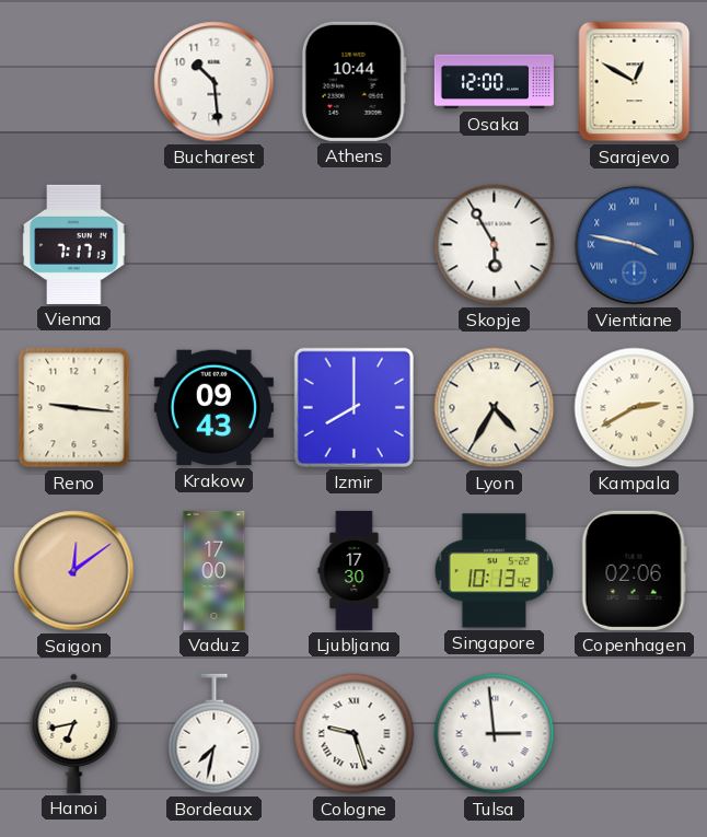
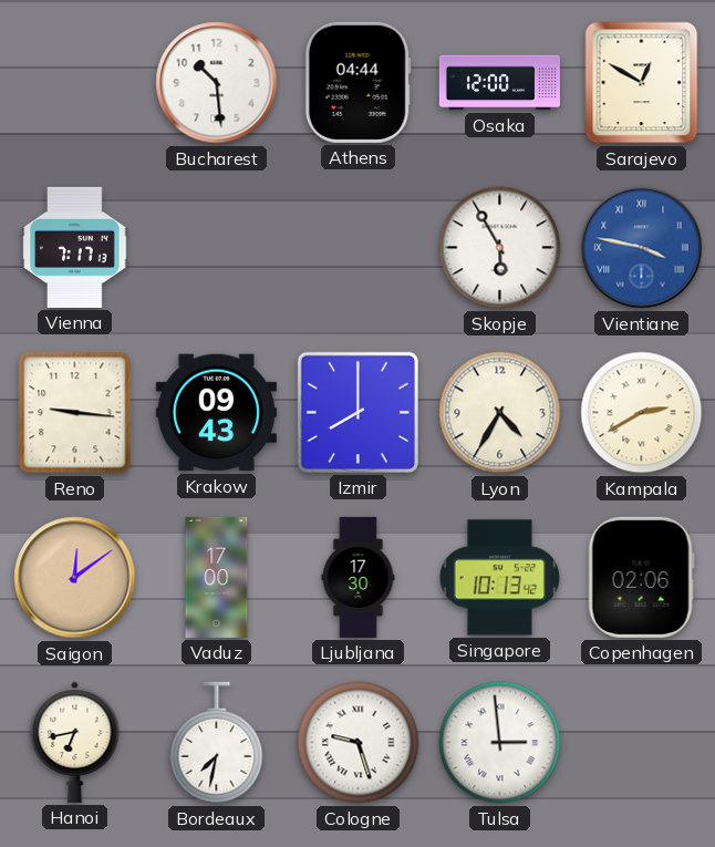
Athens: 10:44 -> 04:44
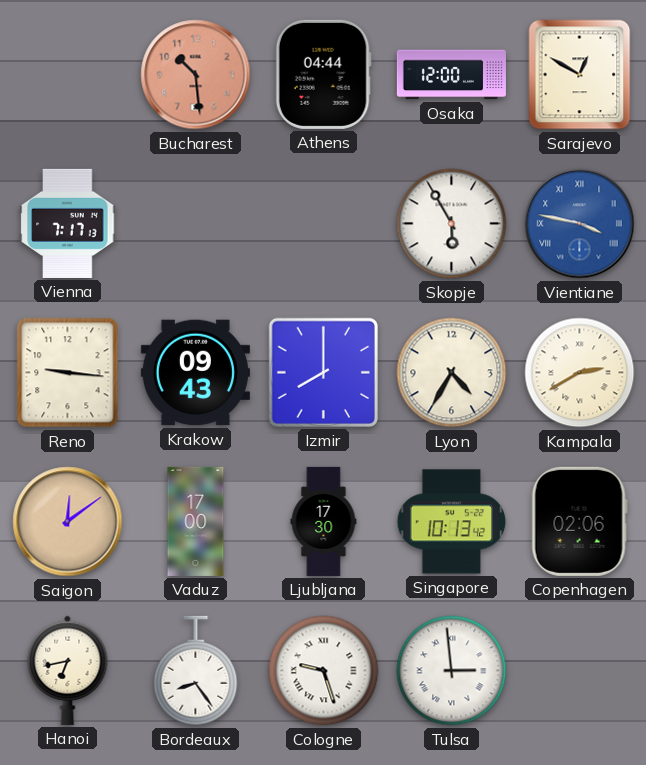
Bucharest dial: white -> salmon
Bordeaux: 7:32 -> 8:24
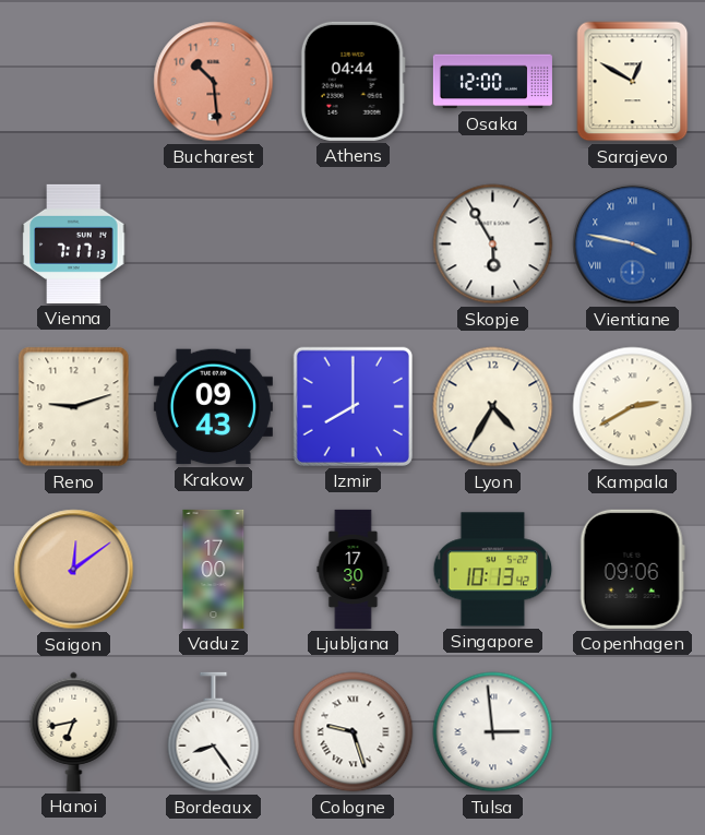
Reno: 9:16 -> 9:12
Copenhagen: 02:06 -> 09:06
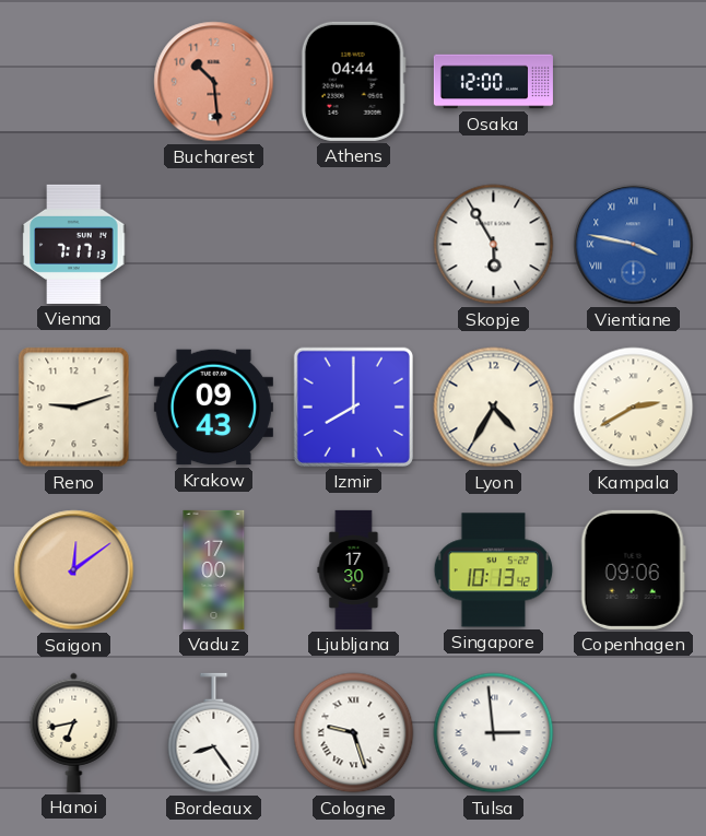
Sarajevo: 12:50 -> none
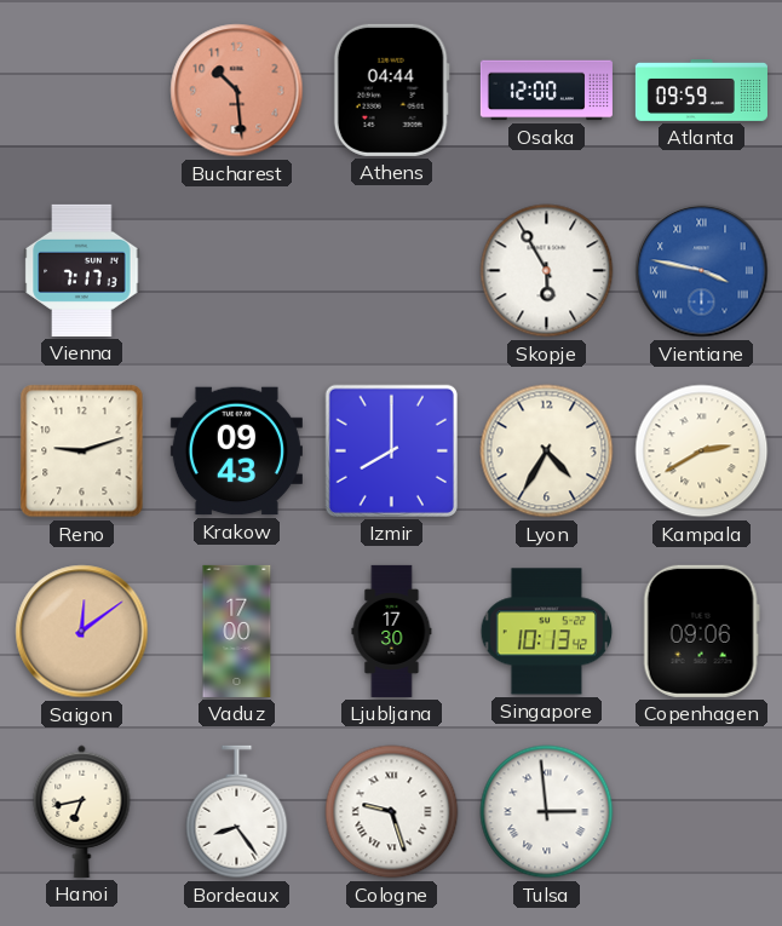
Atlanta: none -> 09:59
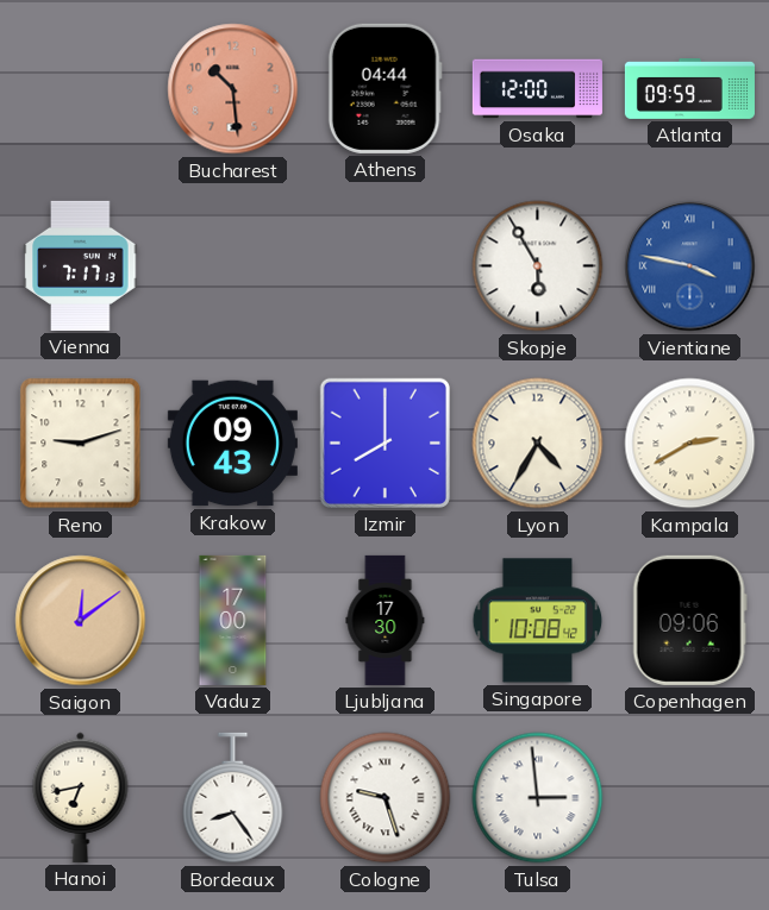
Singapore: 10:13 -> 10:08
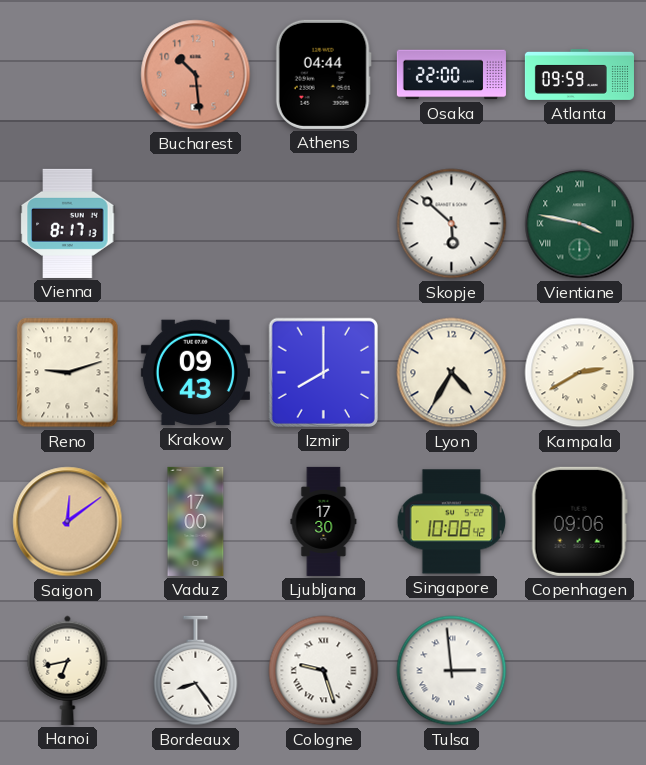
Osaka: 12:00 -> 22:00
Vienna: 7:17 -> 8:17
Skopje: 5:55 -> 5:52
Vientiane dial: blue -> green
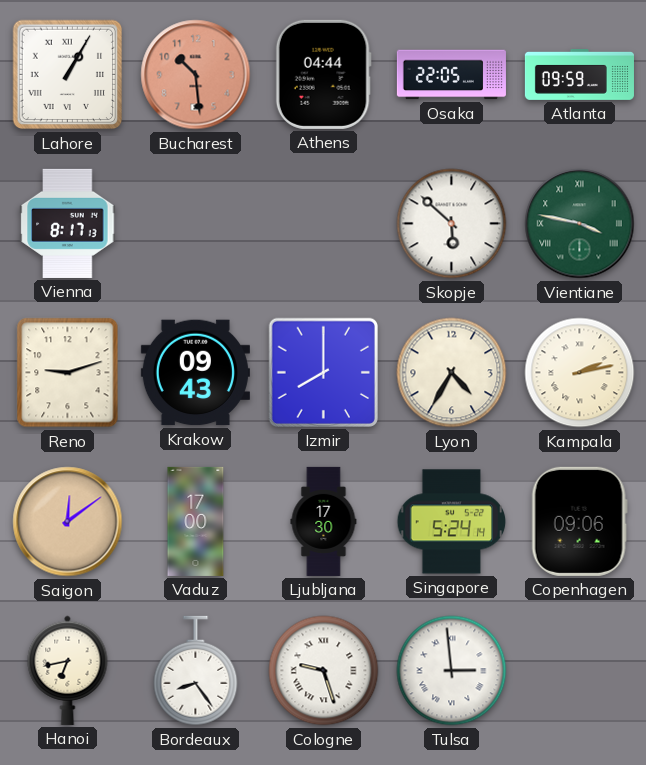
Lahore: none -> 1:05
Osaka: 22:00 -> 22:05
Kampala: 2:40 -> 2:13
Singapore: 10:08 -> 5:24
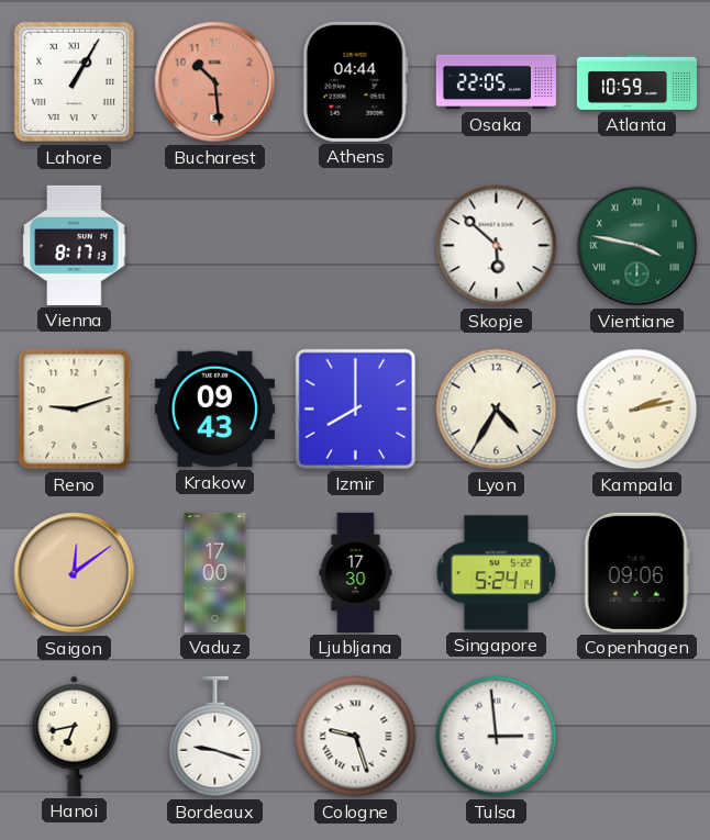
Atlanta: 09:59 -> 10:59
Bordeaux: 8:24 -> 9:18
